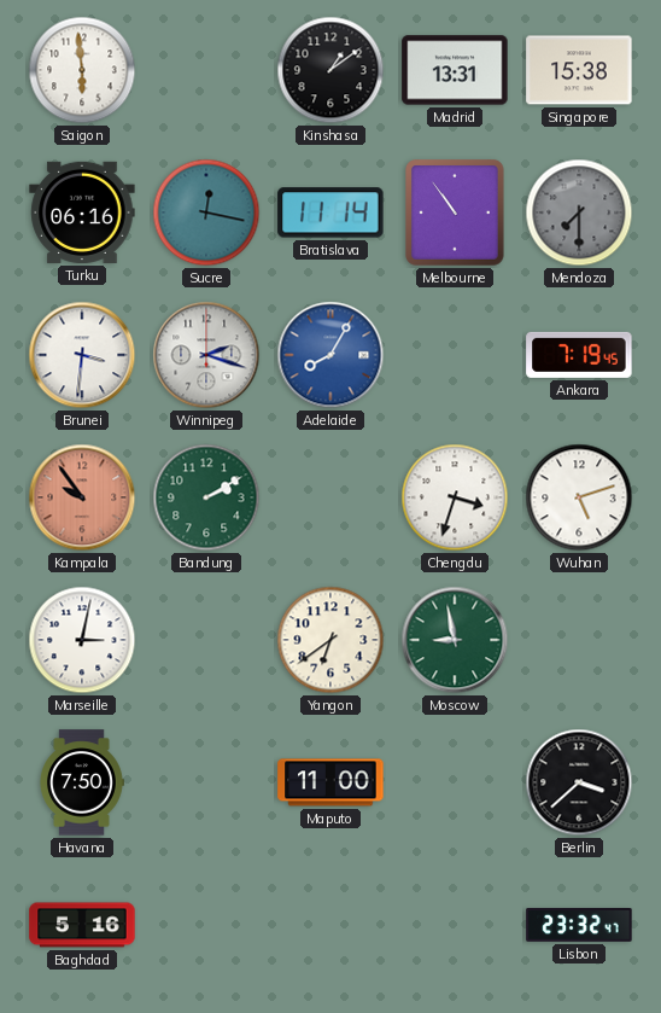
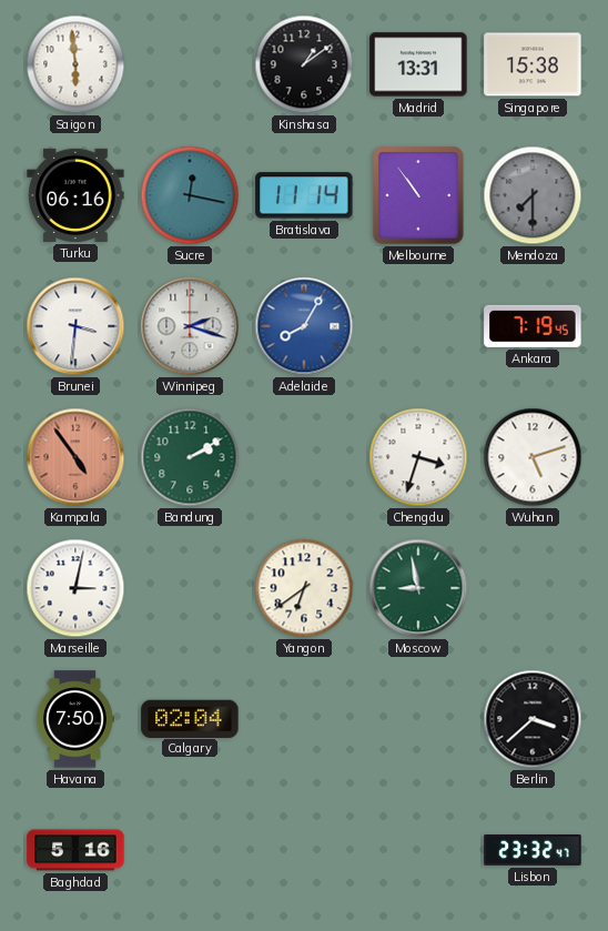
Kampala: 9:54 -> 4:54
Calgary: none -> 02:04
Maputo: 11:00 -> none
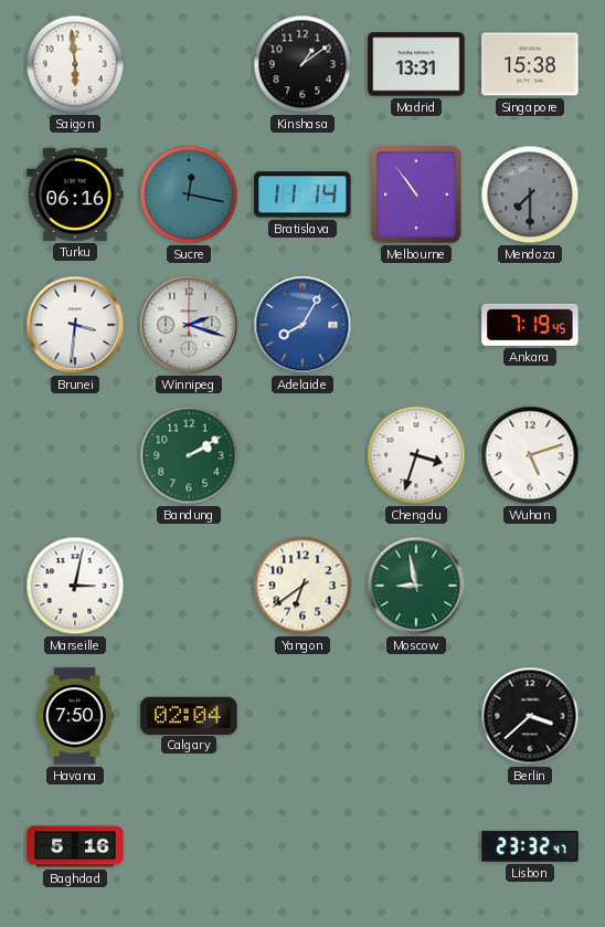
Kampala: 4:54 -> none
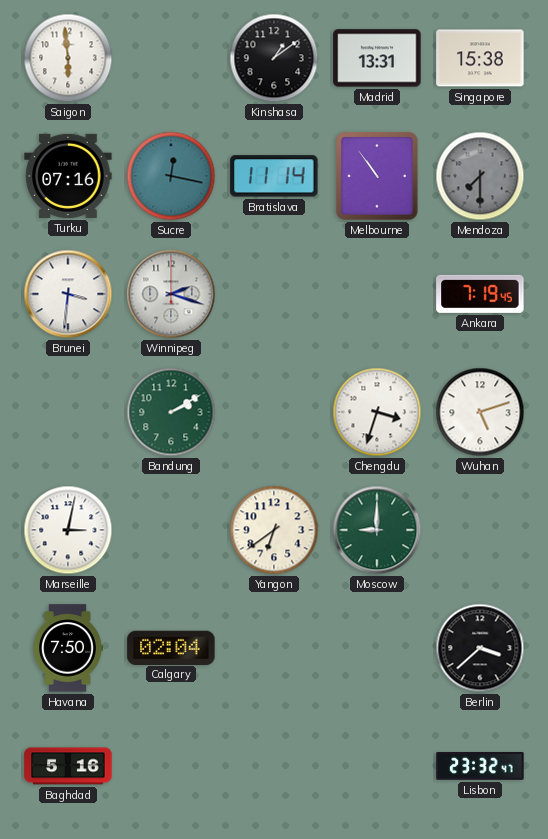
Turku: 06:16 -> 07:16
Adelaide: 8:05 -> none
Moscow: 8:58 -> 9:00
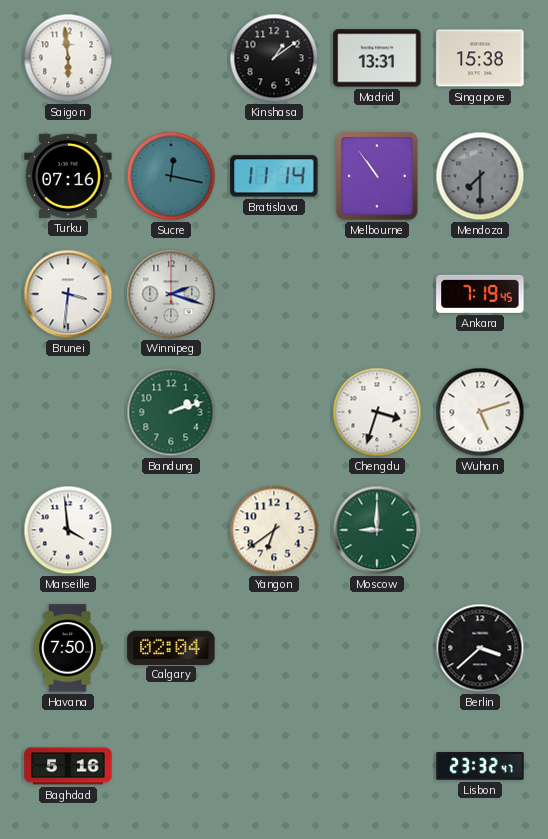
Bandung: 2:10 -> 2:12
Marseille: 3:02 -> 3:59
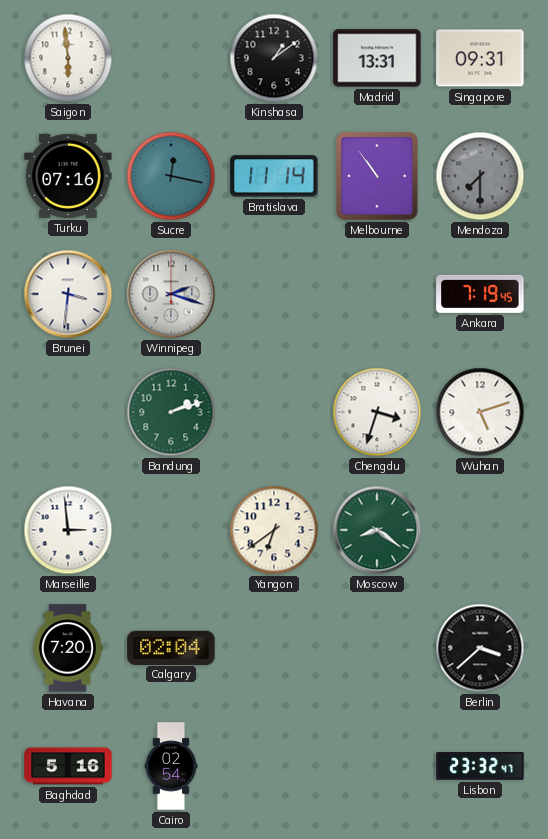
Singapore: 15:38 -> 09:31
Marseille: 3:59 -> 2:59
Moscow: 9:00 -> 8:21
Havana: 7:50 -> 7:20
Cairo: none -> 02:54
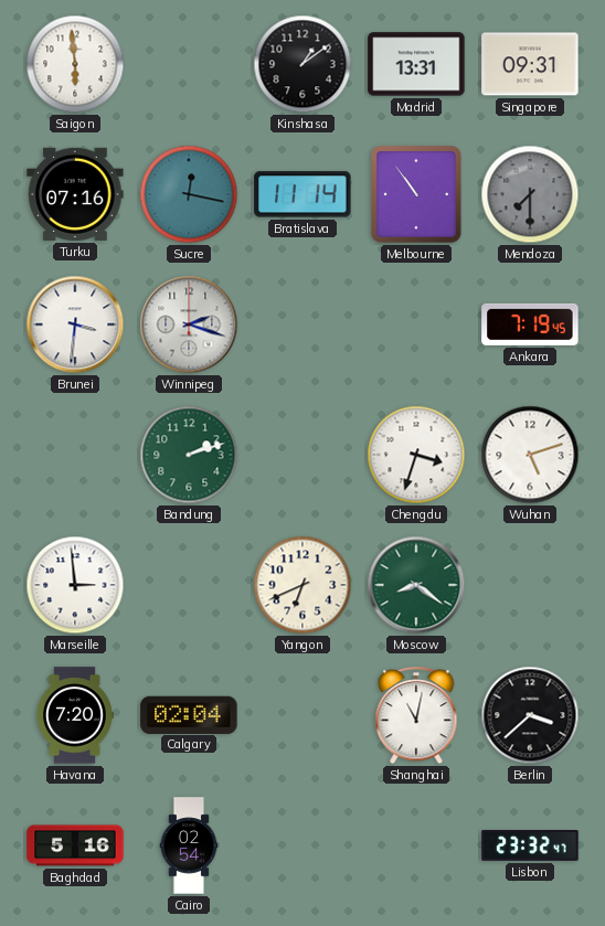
Yangon: 6:39 -> 6:41
Shanghai: none -> 11:02
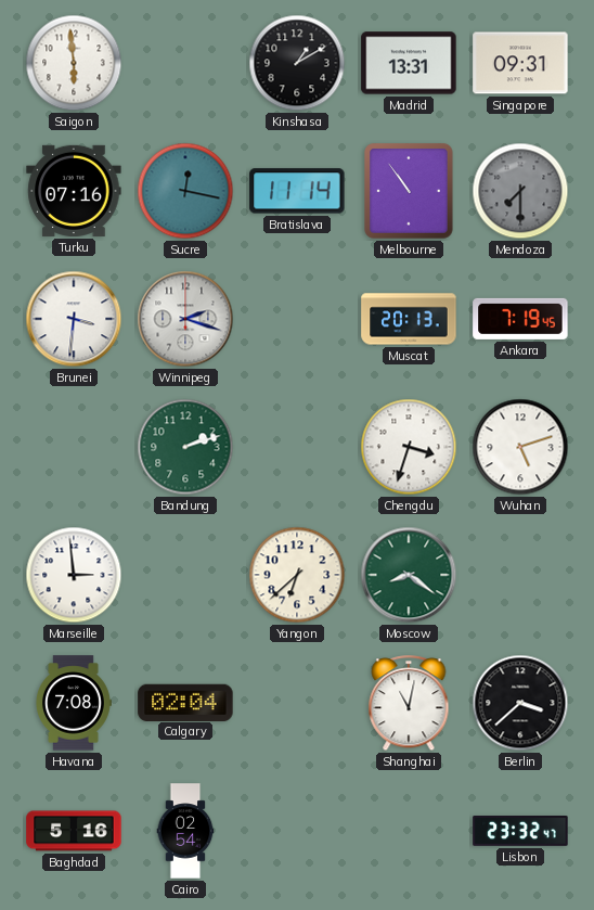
Kinshasa: 1:09 -> 1:10
Muscat: none -> 20:13
Yangon: 6:41 -> 6:38
Havana: 7:20 -> 7:08
